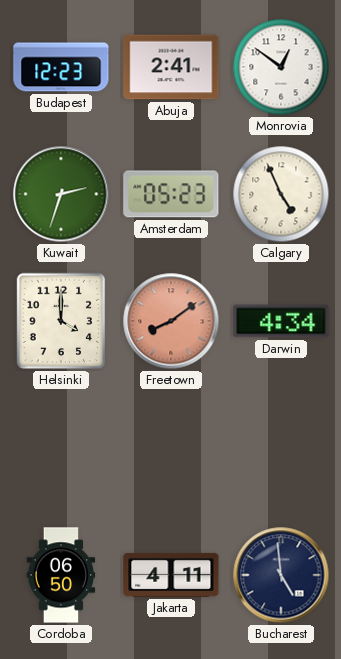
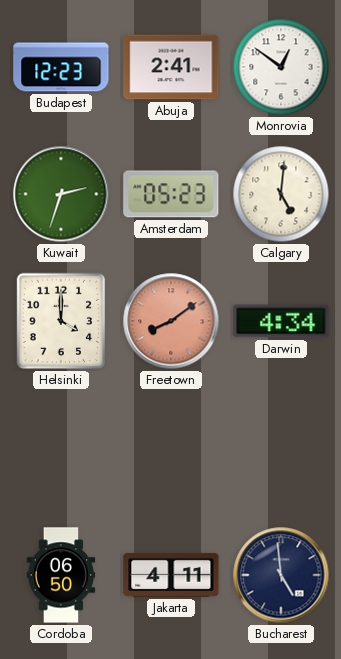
Calgary: 4:56 -> 5:01
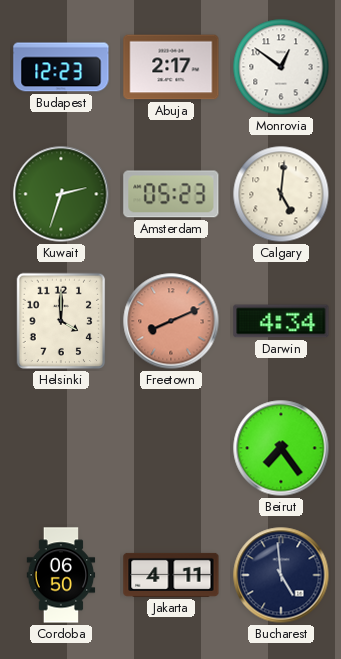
Abuja: 2:41 -> 2:17
Freetown: 8:09 -> 8:11
Beirut: none -> 7:24
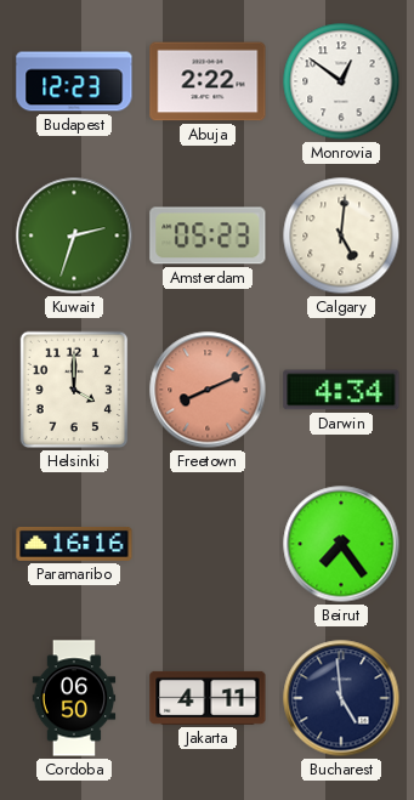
Abuja: 2:17 -> 2:22
Paramaribo: none -> 16:16
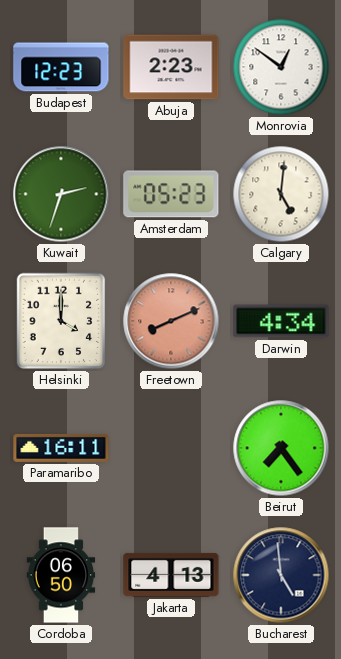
Abuja: 2:22 -> 2:23
Paramaribo: 16:16 -> 16:11
Jakarta: 4:11 -> 4:13
